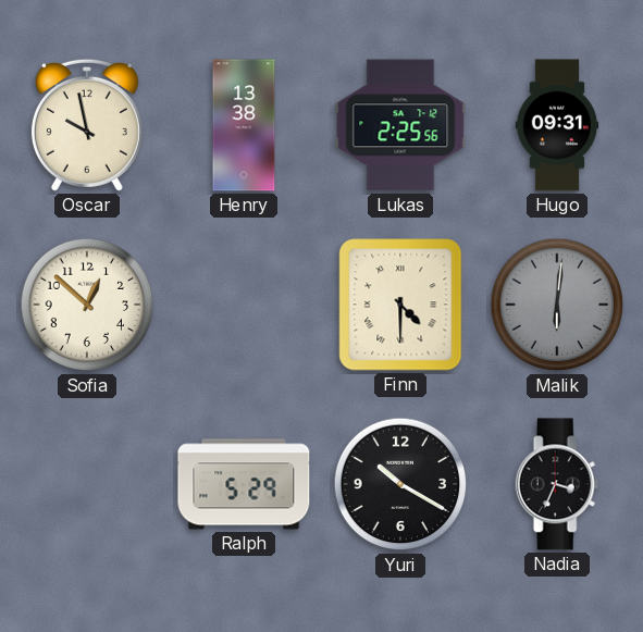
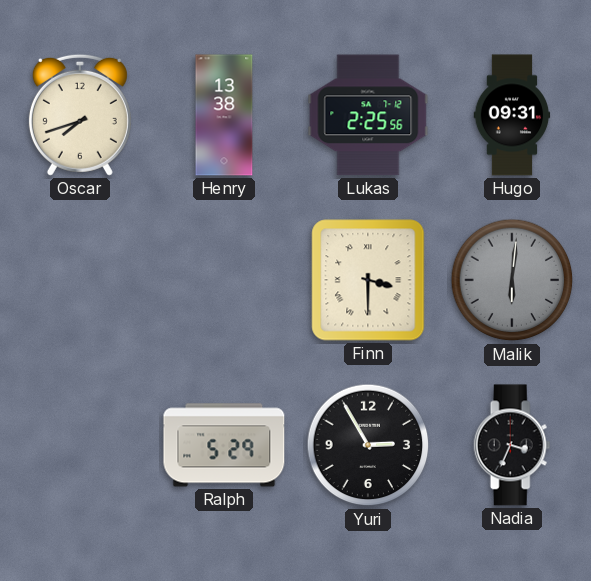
Oscar: 9:58 -> 7:42
Sofia: 12:52 -> none
Finn: 4:30 -> 3:30
Yuri: 10:20 -> 2:55
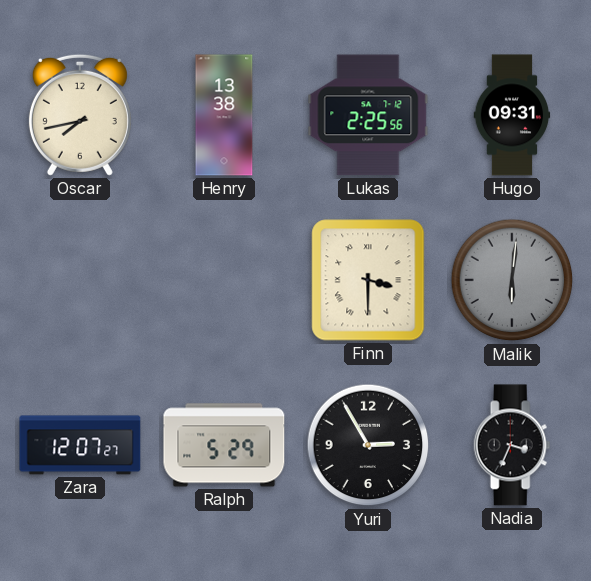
Oscar: 7:42 -> 7:43
Zara: none -> 12:07
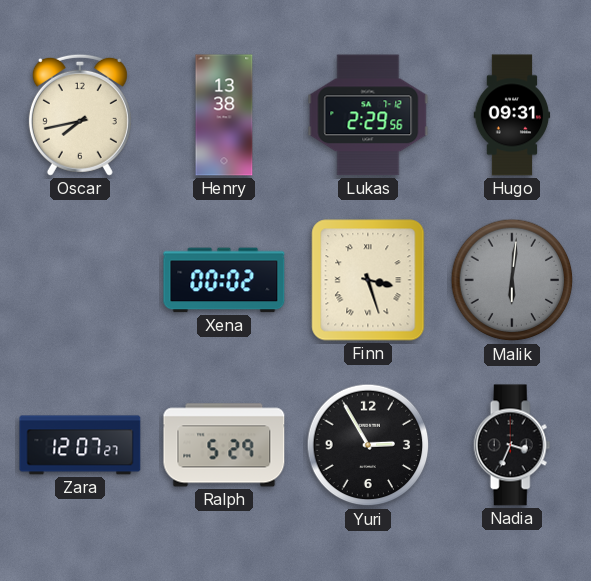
Lukas: 2:25 -> 2:29
Xena: none -> 00:02
Finn: 3:30 -> 3:27
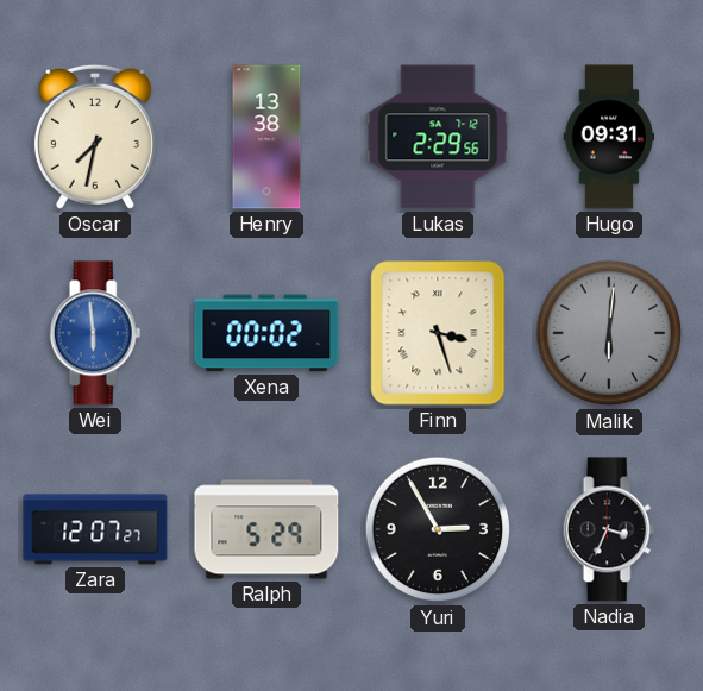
Oscar: 7:43 -> 7:32
Wei: none -> 5:59
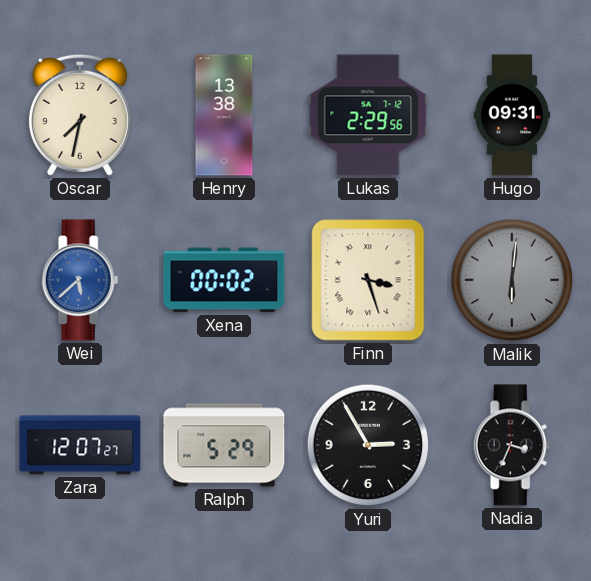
Wei: 5:59 -> 5:38
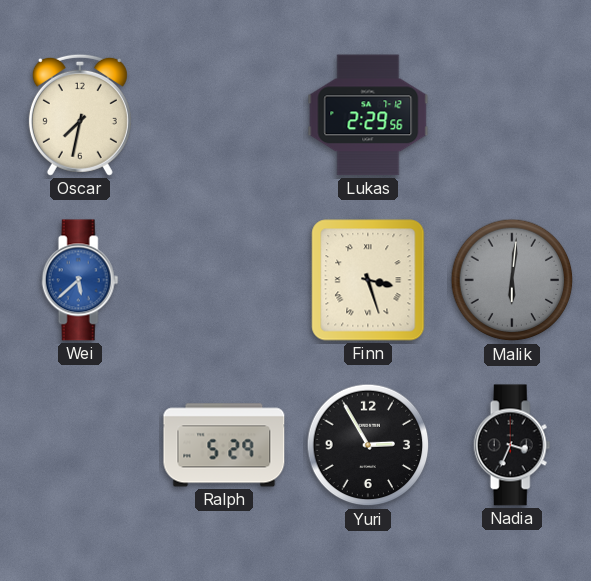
Henry: 13:38 -> none
Hugo: 09:31 -> none
Xena: 00:02 -> none
Zara: 12:07 -> none
